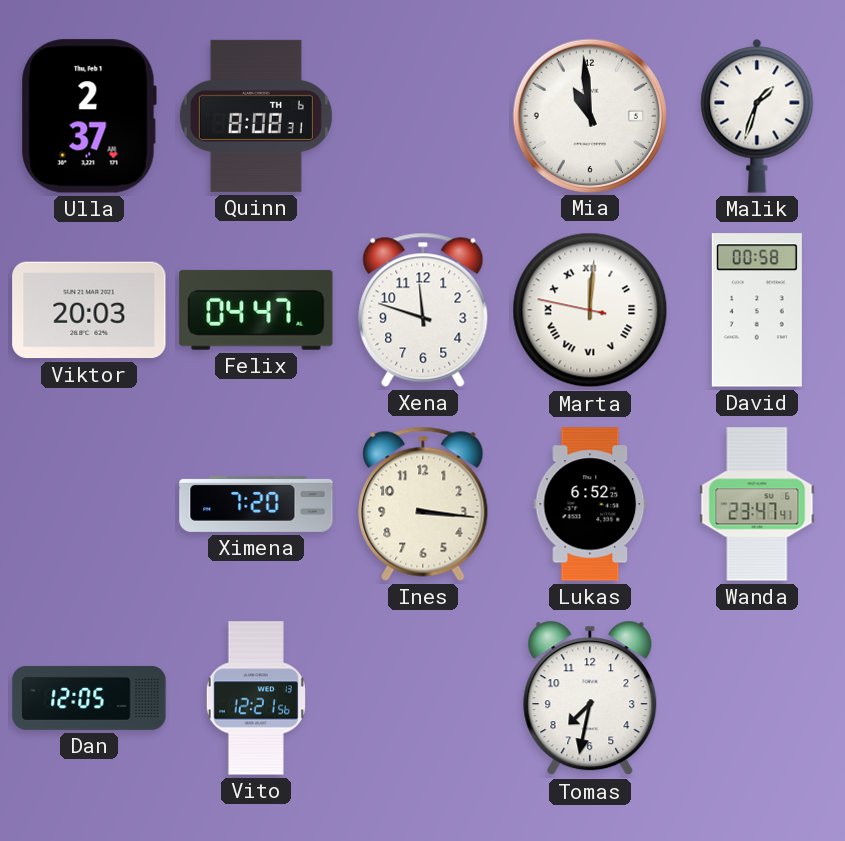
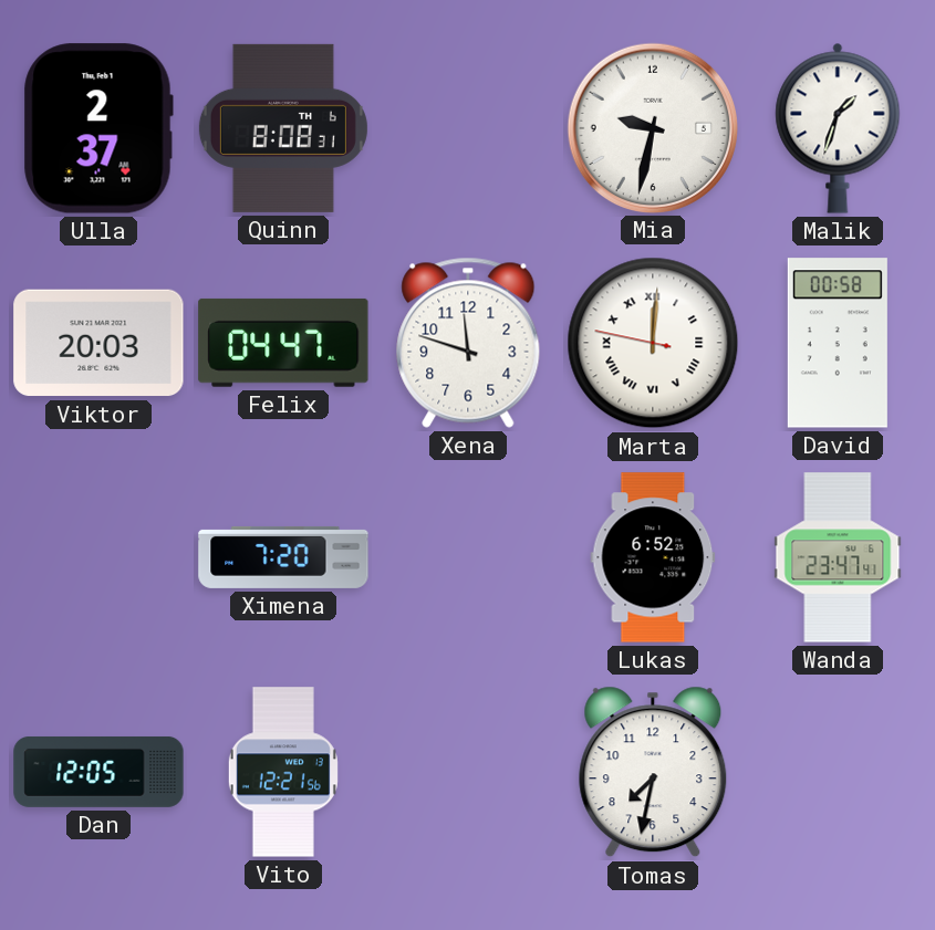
Mia: 10:59 -> 9:32
Ines: 3:16 -> none
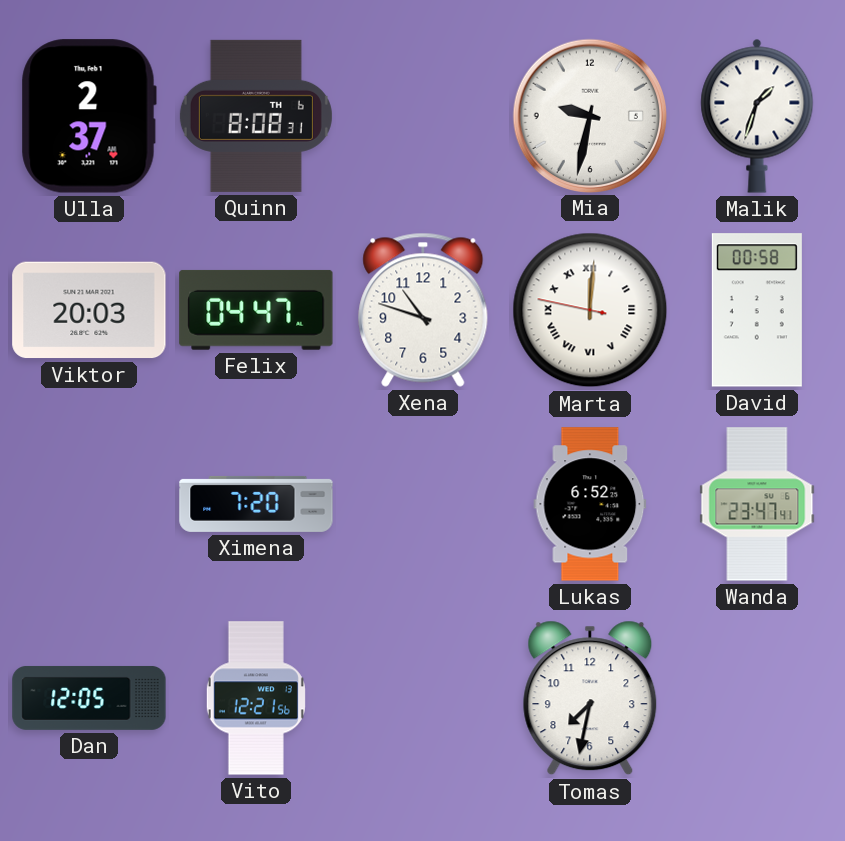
Xena: 11:48 -> 10:48
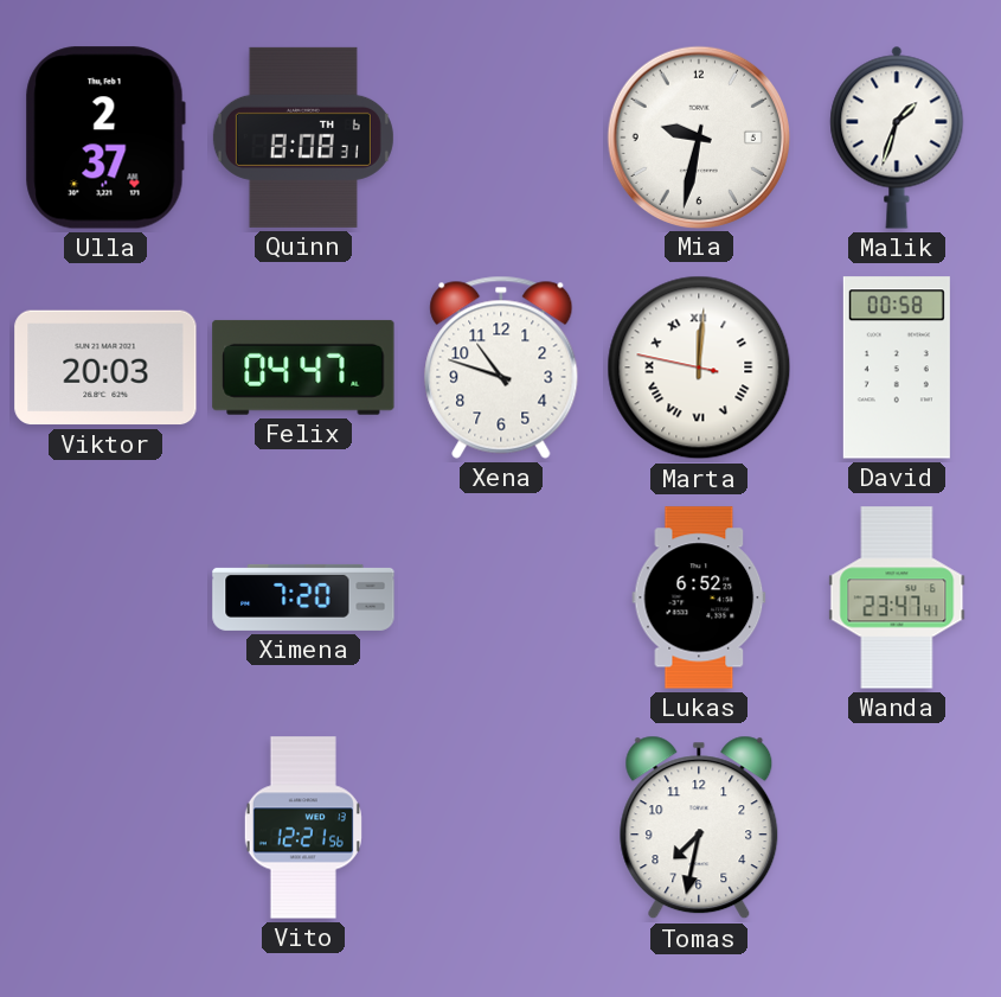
Dan: 12:05 -> none
